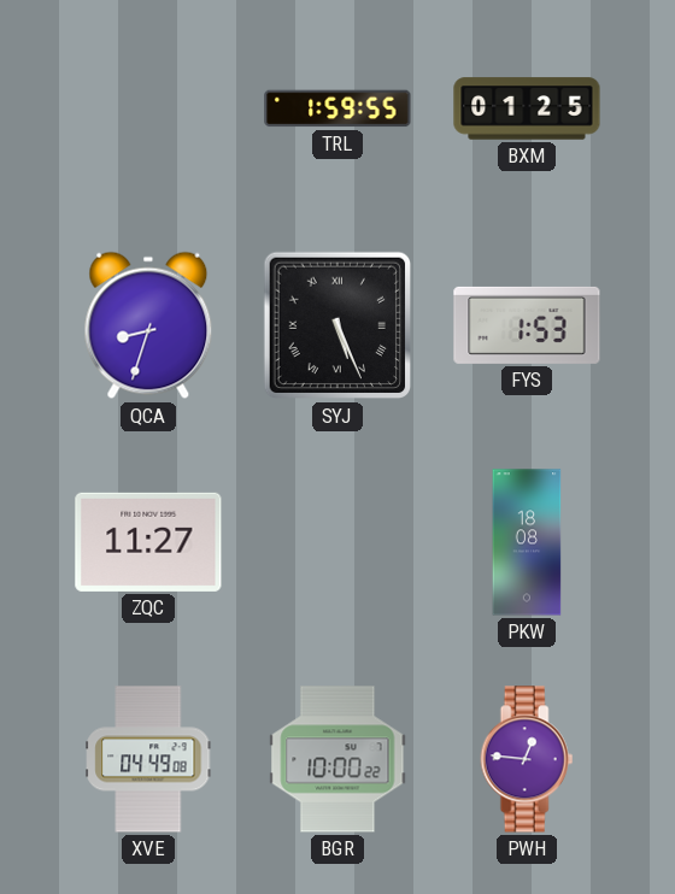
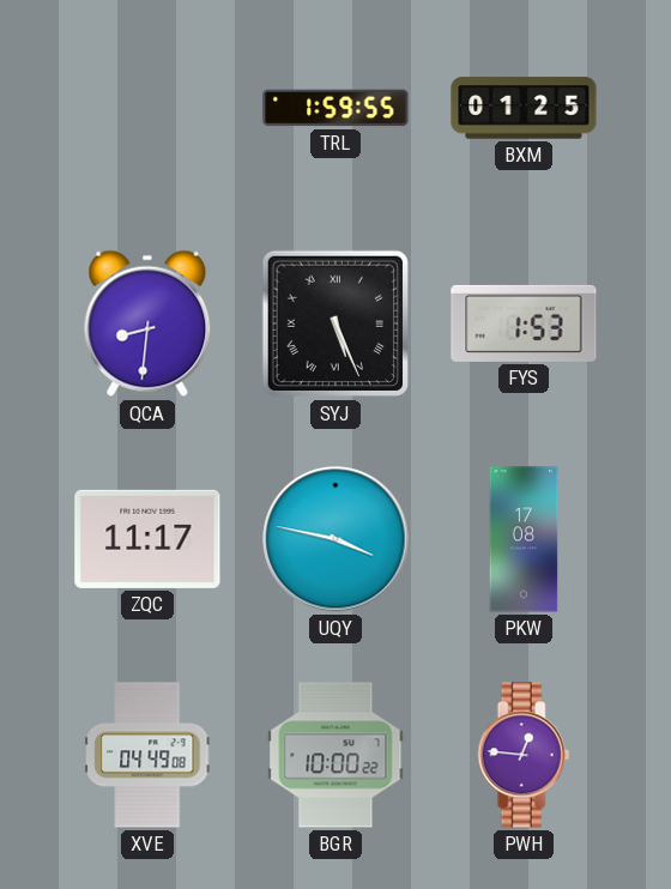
QCA: 8:33 -> 8:31
ZQC: 11:27 -> 11:17
UQY: none -> 3:47
PKW: 18:08 -> 17:08
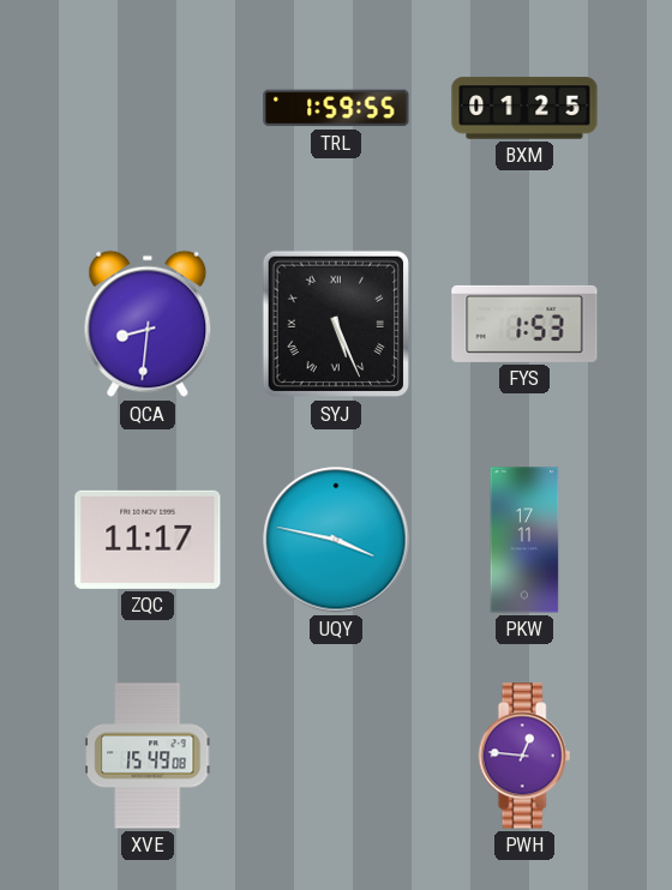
PKW: 17:08 -> 17:11
XVE: 04:49 -> 15:49
BGR: 10:00 -> none
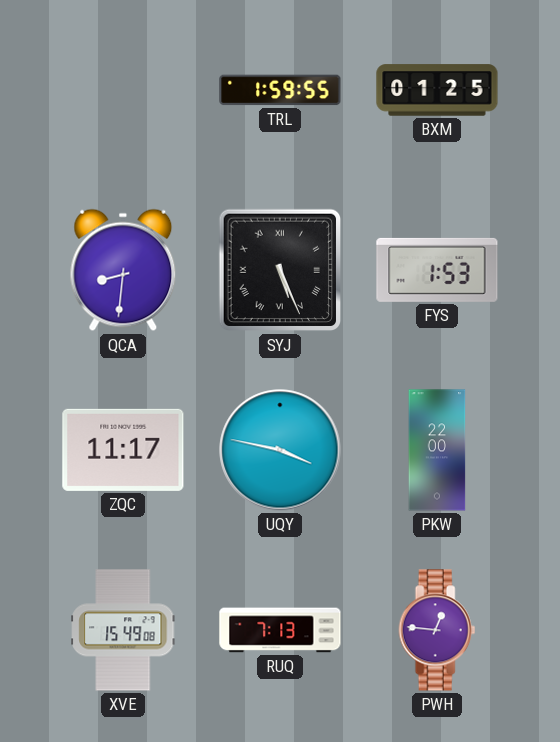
PKW: 17:11 -> 22:00
RUQ: none -> 7:13
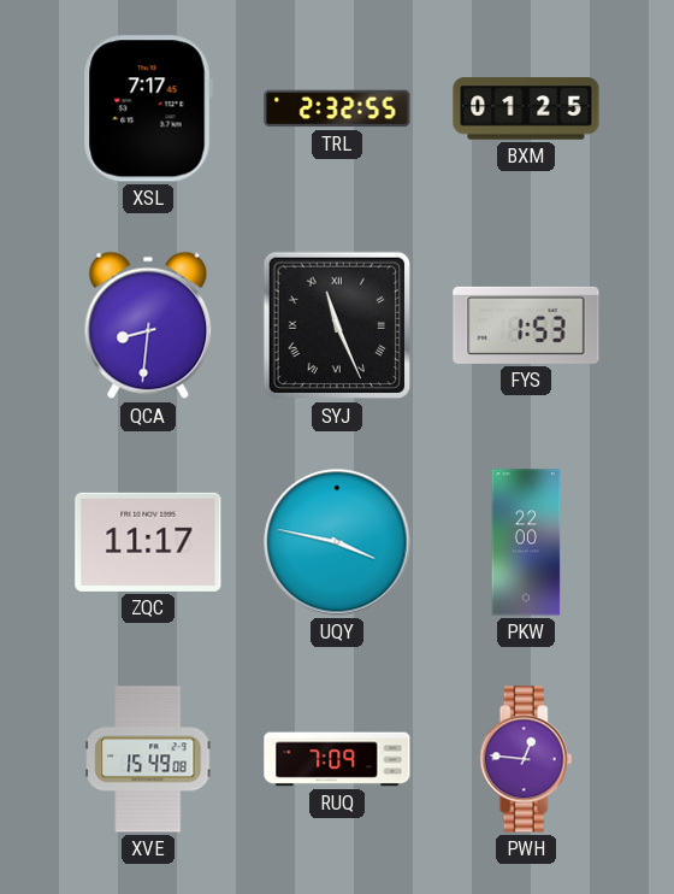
XSL: none -> 7:17
TRL: 1:59 -> 2:32
SYJ: 5:26 -> 11:26
RUQ: 7:13 -> 7:09
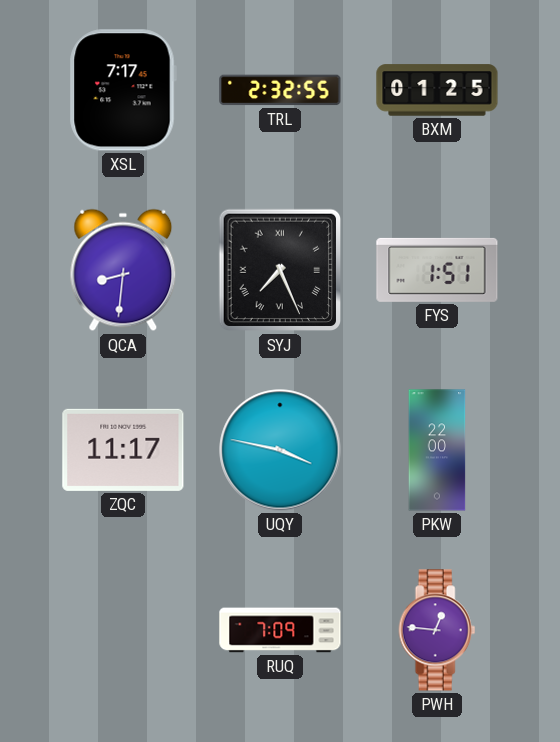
SYJ: 11:26 -> 7:26
FYS: 1:53 -> 1:51
XVE: 15:49 -> none
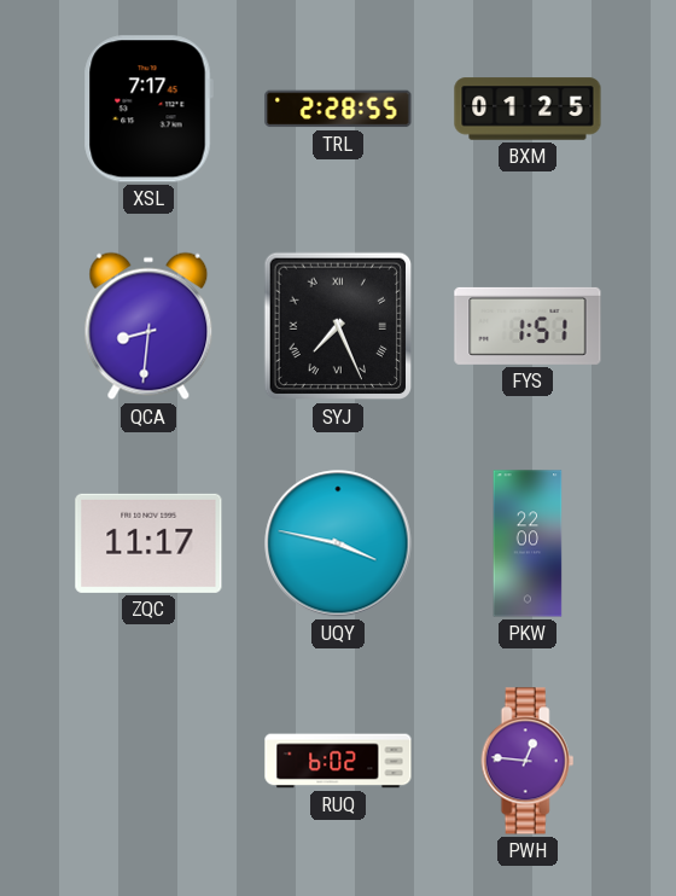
TRL: 2:32 -> 2:28
RUQ: 7:09 -> 6:02
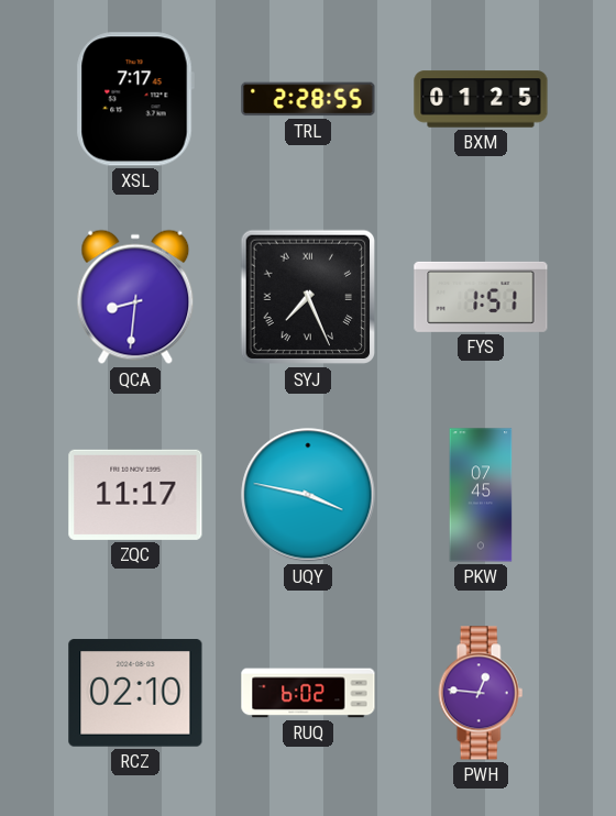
PKW: 22:00 -> 07:45
RCZ: none -> 02:10
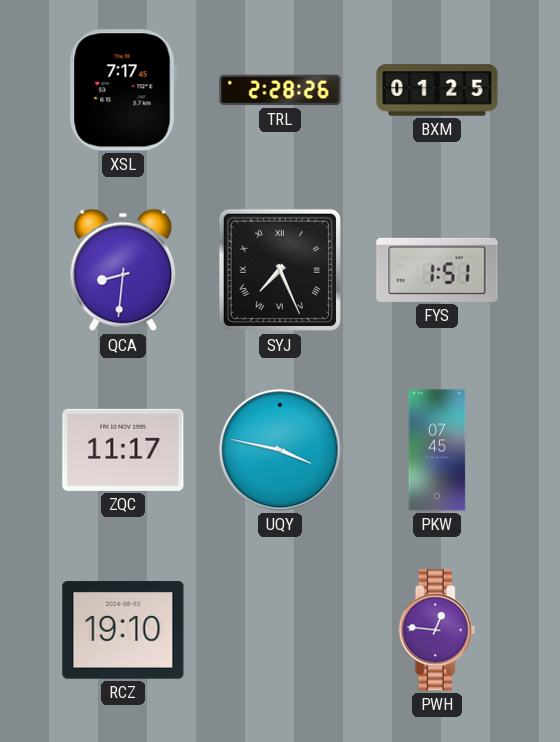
TRL: 2:28:55 -> 2:28:26
RCZ: 02:10 -> 19:10
RUQ: 6:02 -> none
